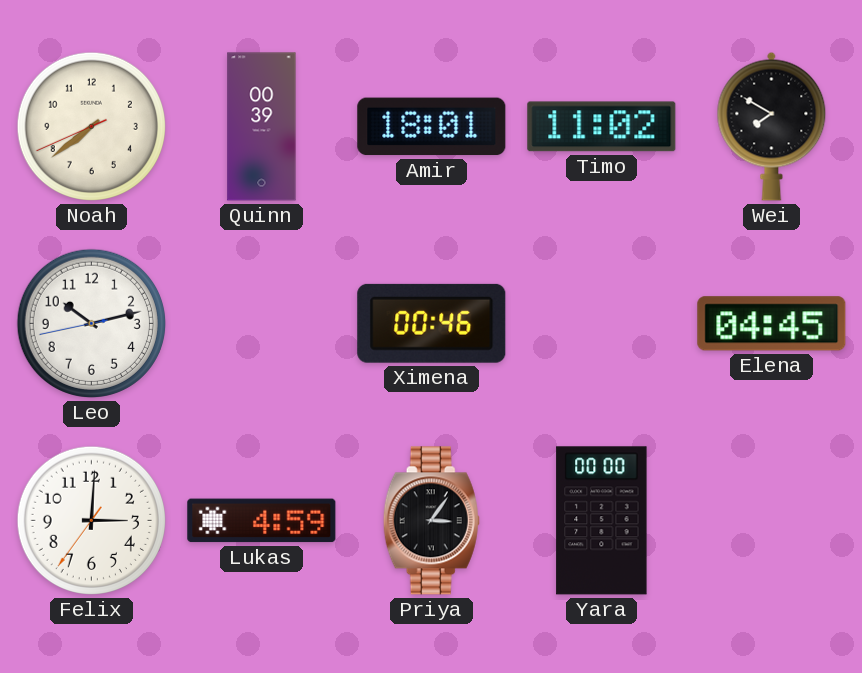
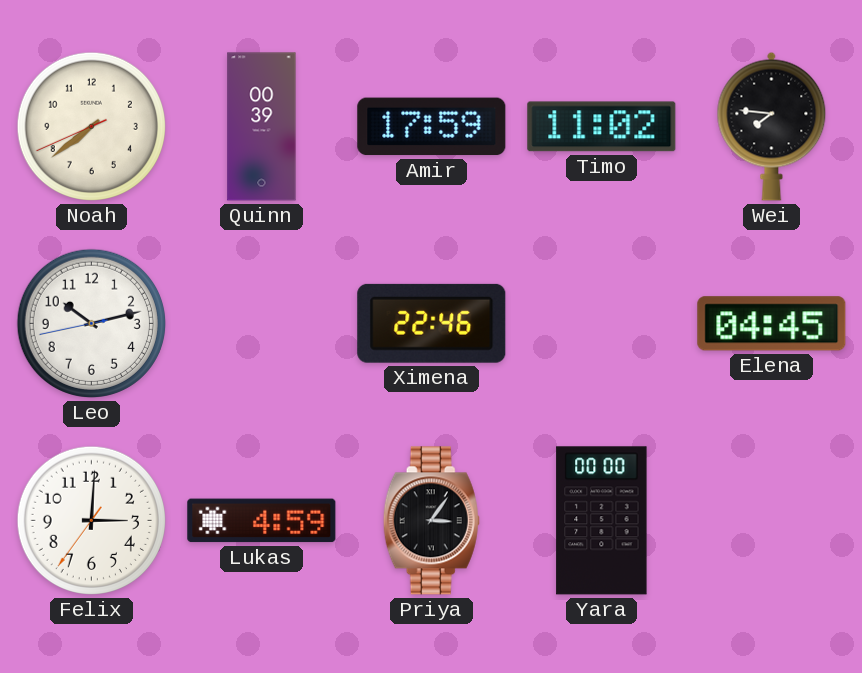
Amir: 18:01 -> 17:59
Wei: 7:50 -> 7:46
Ximena: 00:46 -> 22:46
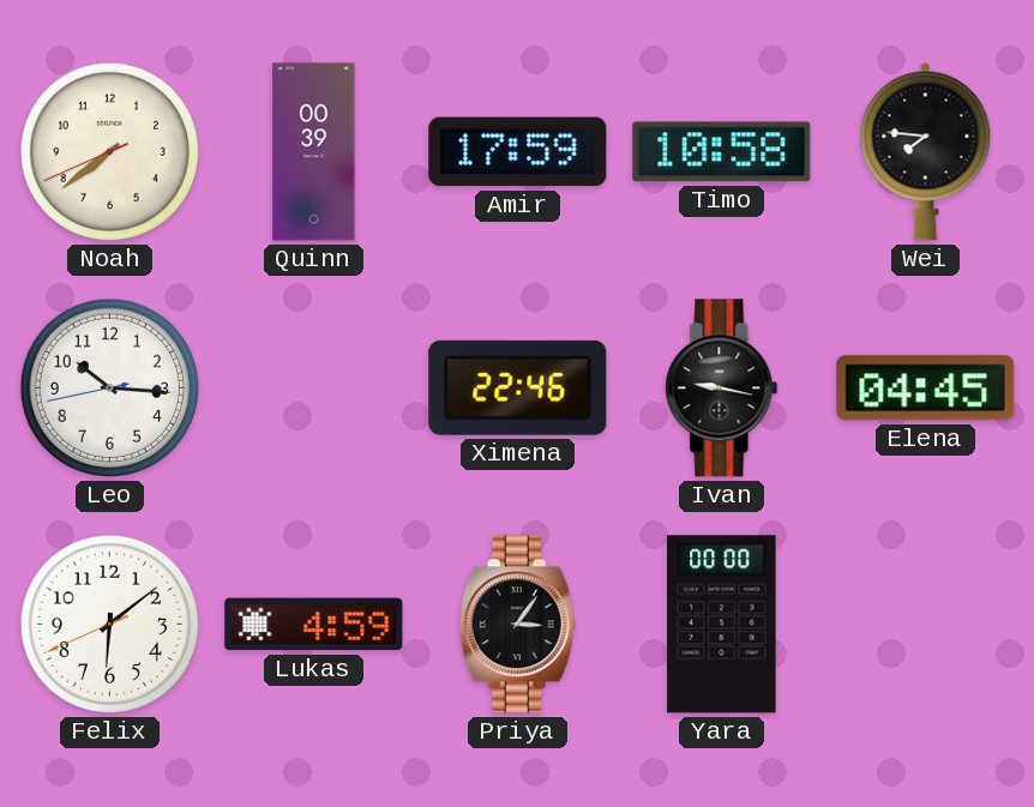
Timo: 11:02 -> 10:58
Leo: 10:12 -> 10:15
Ivan: none -> 9:17
Felix: 3:00 -> 6:08
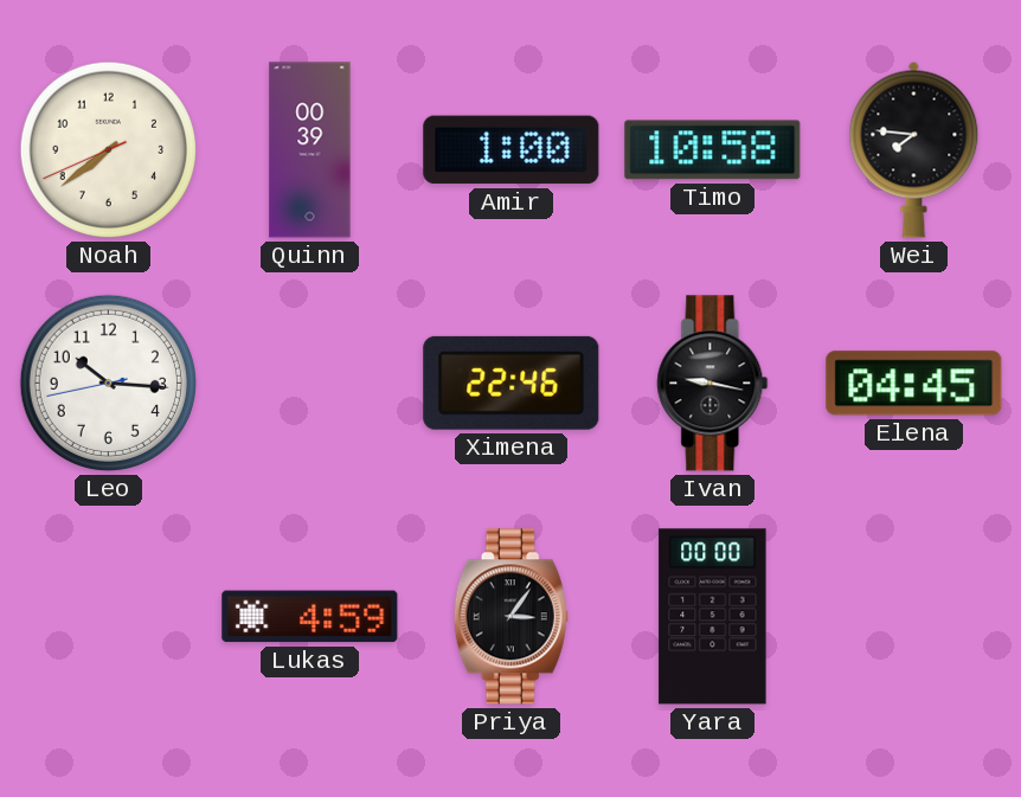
Amir: 17:59 -> 1:00
Felix: 6:08 -> none
